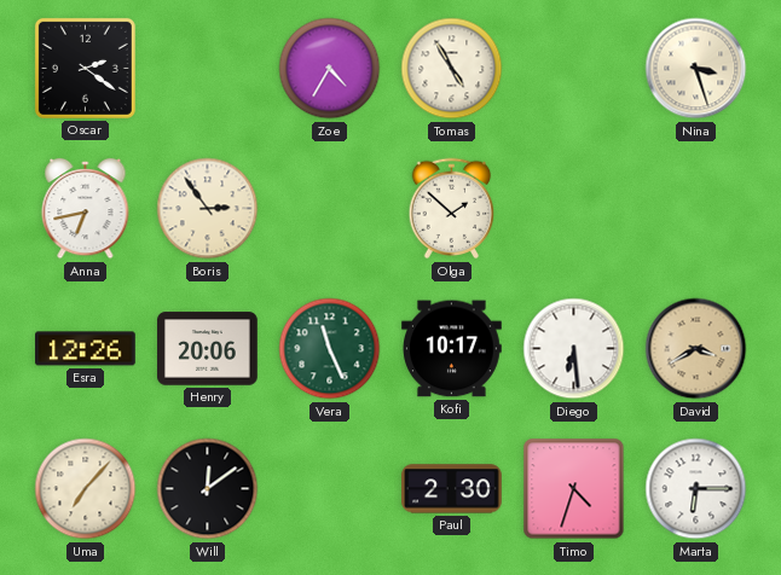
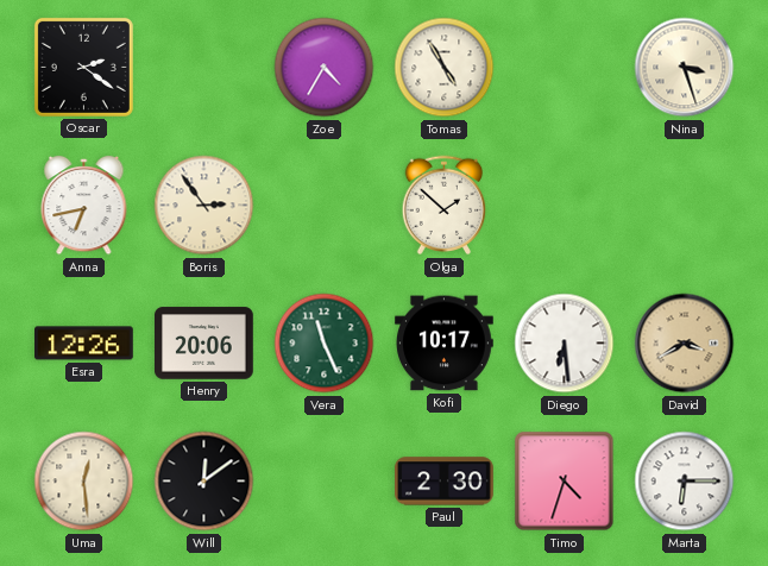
Uma: 7:07 -> 12:29
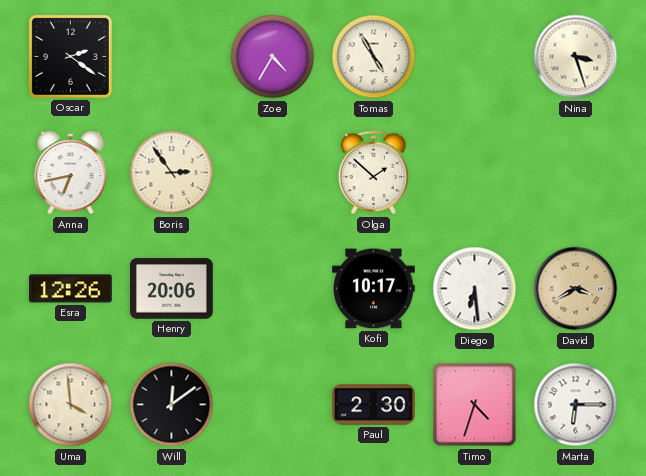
Vera: 11:26 -> none
Uma: 12:29 -> 3:59
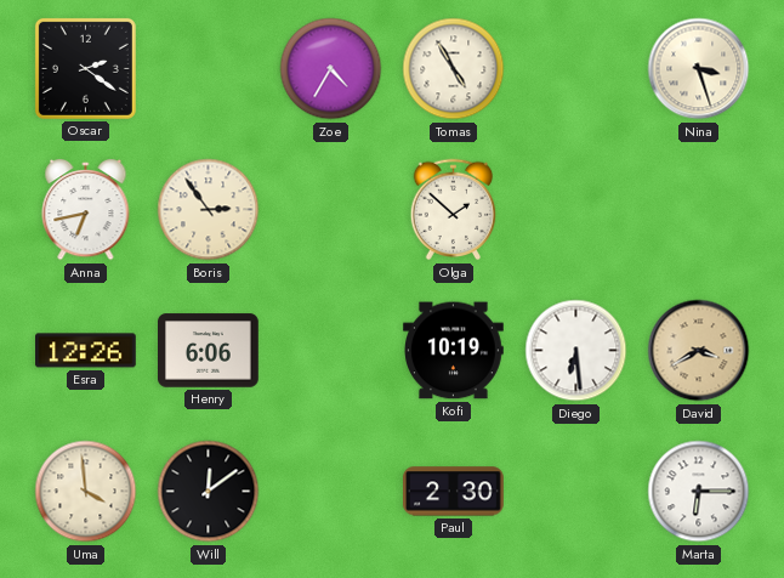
Henry: 20:06 -> 6:06
Kofi: 10:17 -> 10:19
Timo: 4:33 -> none
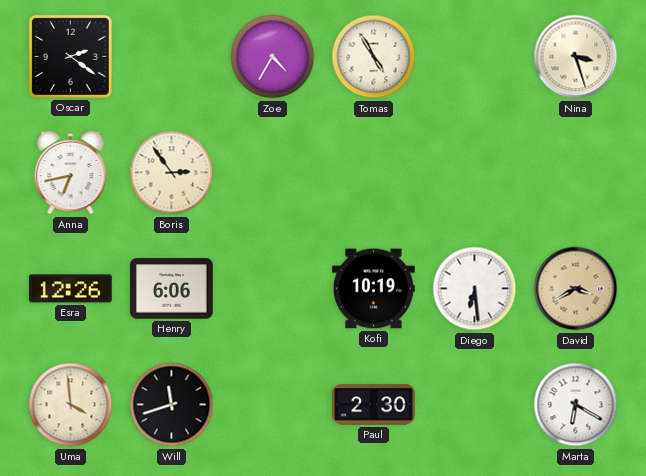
Olga: 1:52 -> none
Will: 12:09 -> 11:42
Marta: 6:15 -> 6:20
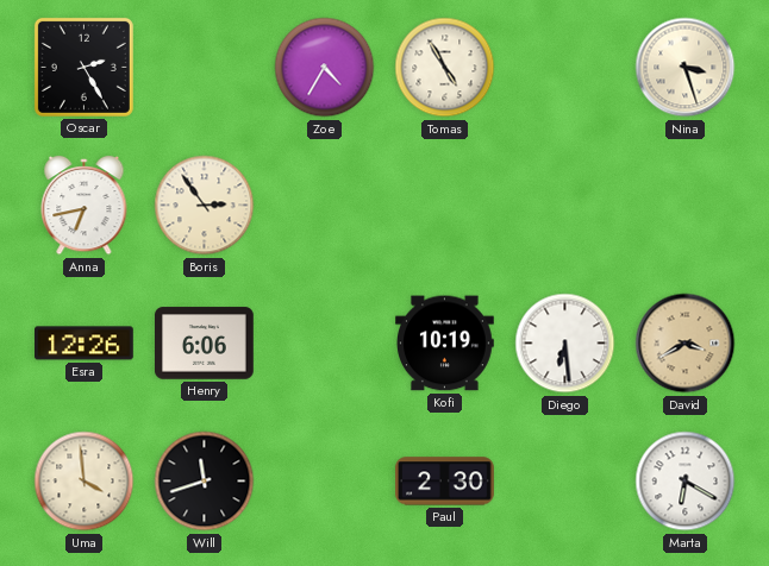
Oscar: 2:21 -> 2:25
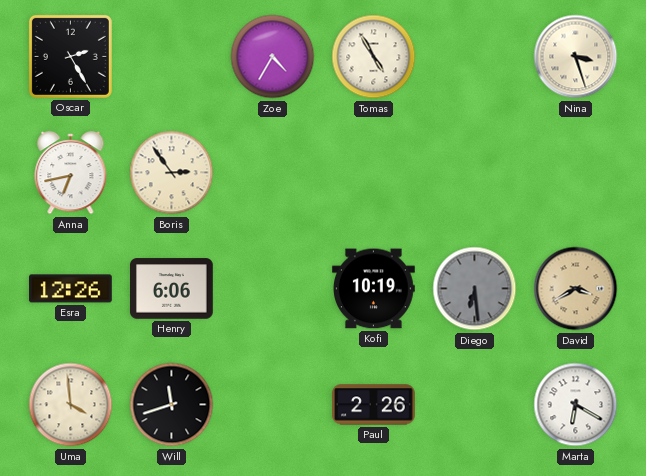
Diego dial: white -> grey
Paul: 2:30 -> 2:26
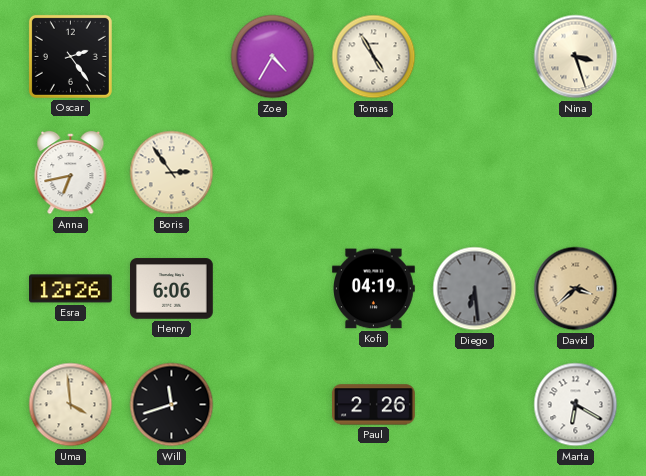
Oscar: 2:25 -> 2:24
Kofi: 10:19 -> 04:19
David: 3:40 -> 3:38
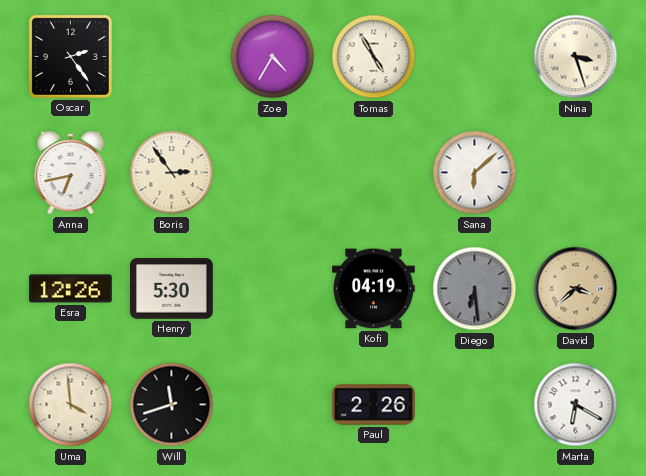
Sana: none -> 6:08
Henry: 6:06 -> 5:30
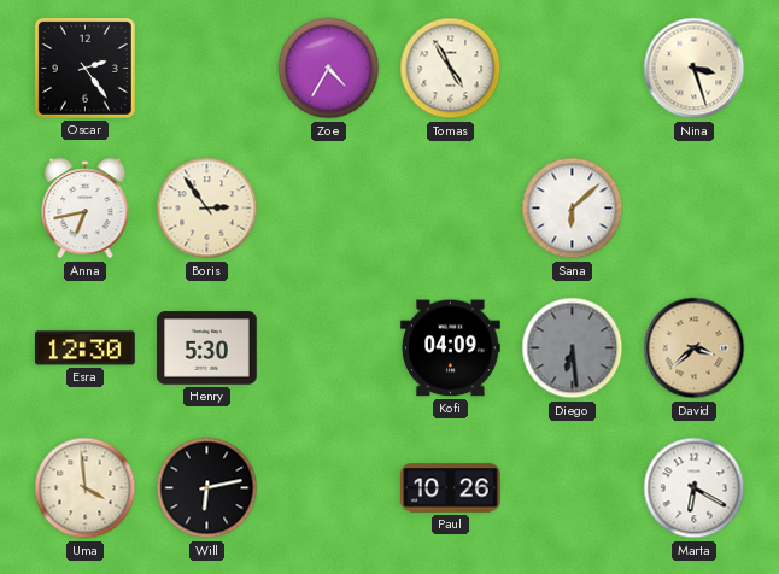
Esra: 12:26 -> 12:30
Kofi: 04:19 -> 04:09
Will: 11:42 -> 6:13
Paul: 2:26 -> 10:26
